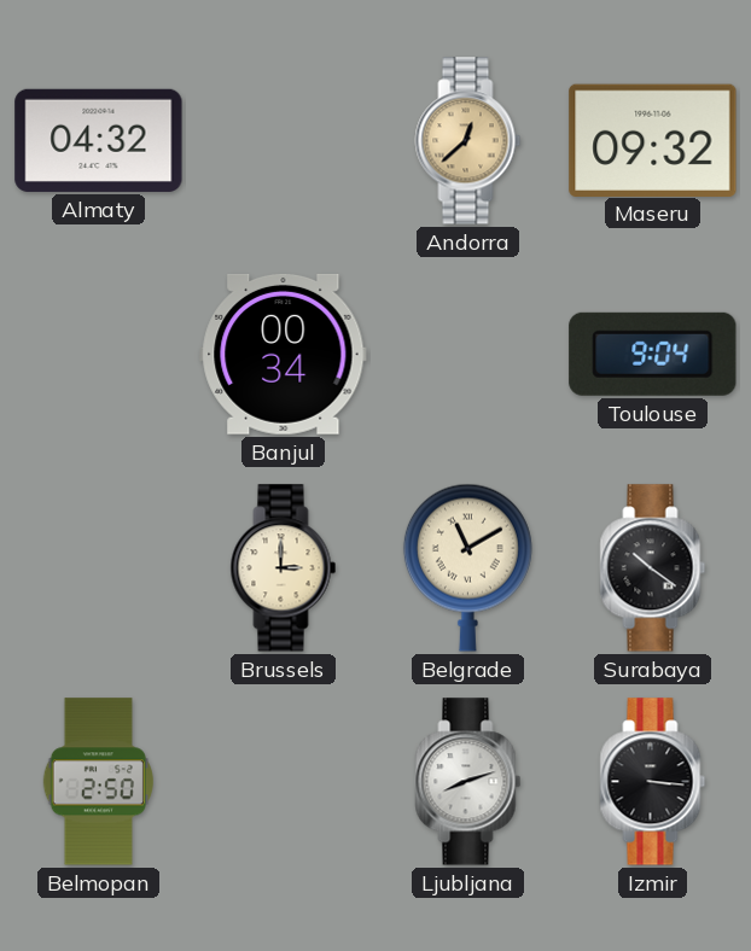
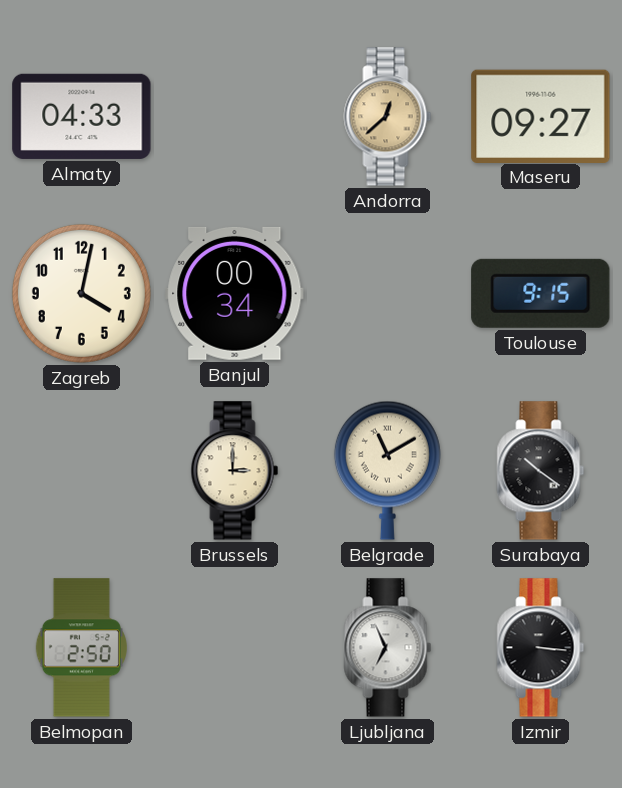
Almaty: 04:32 -> 04:33
Maseru: 09:32 -> 09:27
Zagreb: none -> 4:02
Toulouse: 9:04 -> 9:15
Ljubljana: 8:12 -> 6:56
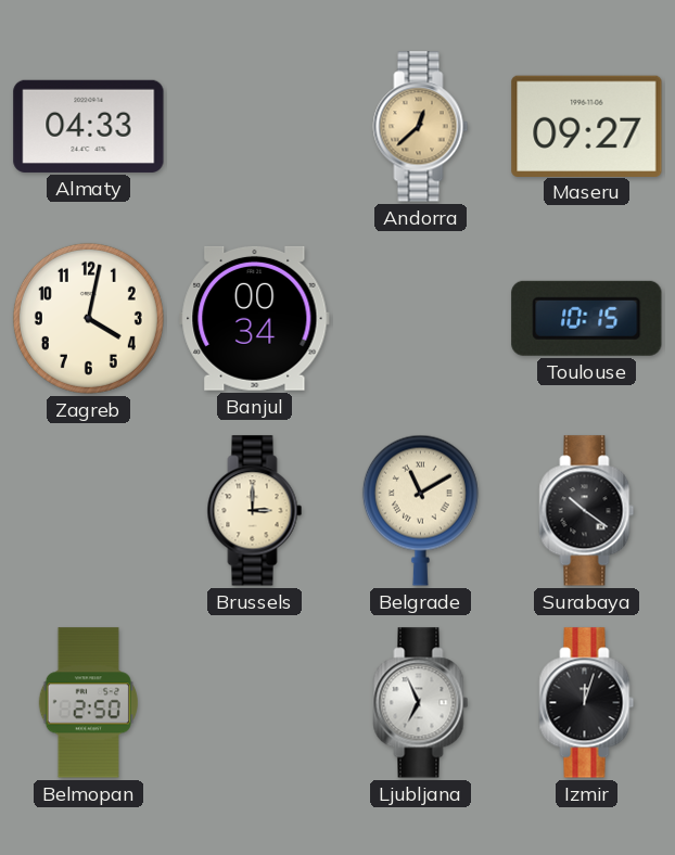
Toulouse: 9:15 -> 10:15
Izmir: 3:16 -> 12:03
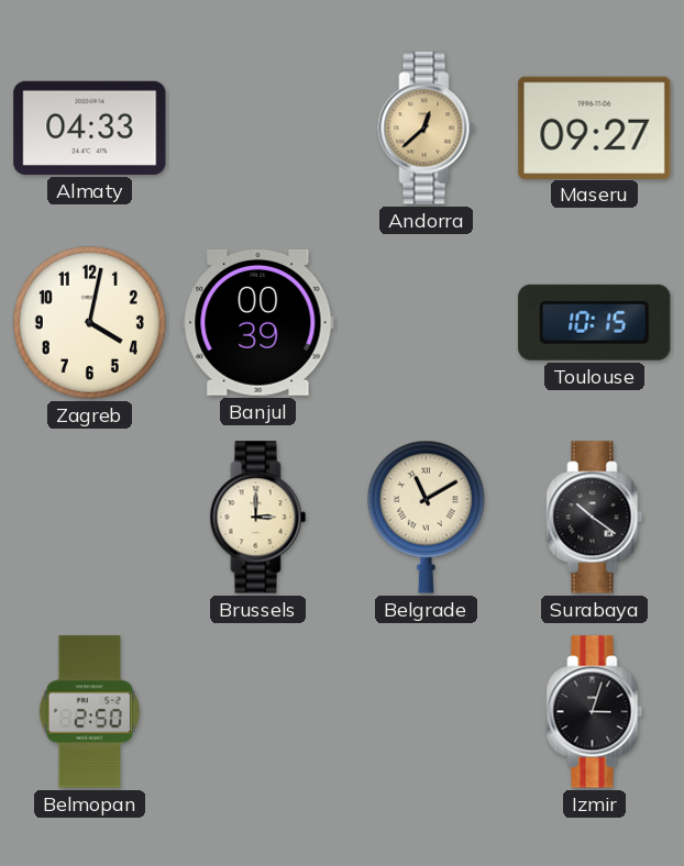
Banjul: 00:34 -> 00:39
Ljubljana: 6:56 -> none
Izmir: 12:03 -> 3:03
